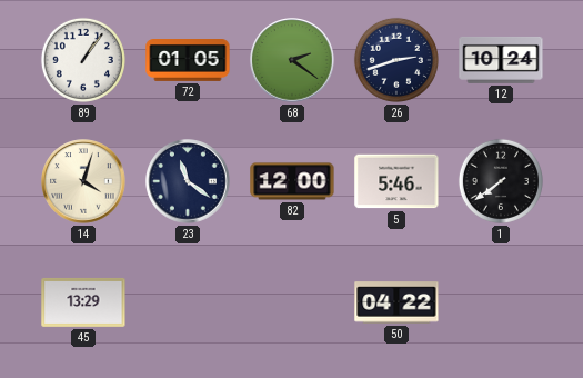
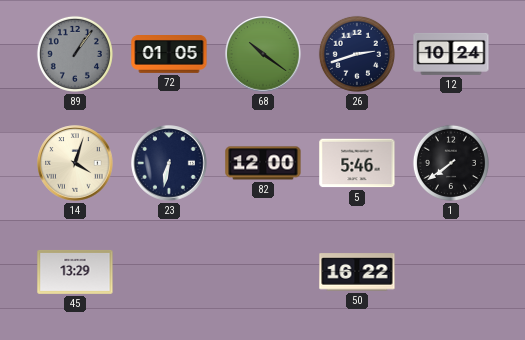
89 dial: white -> grey
68: 2:21 -> 10:21
23: 11:21 -> 6:32
50: 04:22 -> 16:22
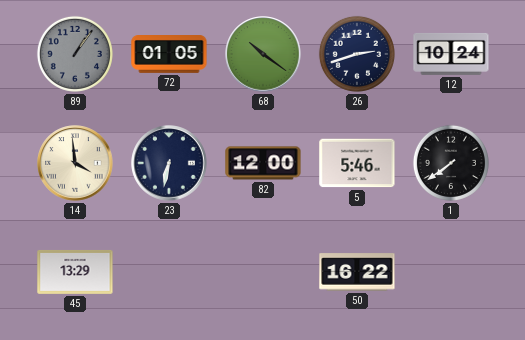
14: 4:03 -> 3:59
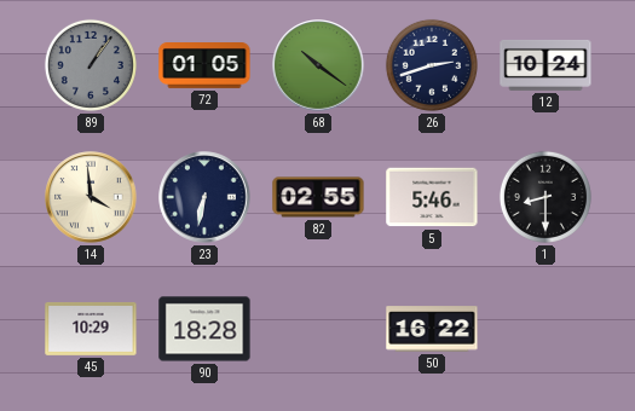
82: 12:00 -> 02:55
1: 7:39 -> 8:30
45: 13:29 -> 10:29
90: none -> 18:28
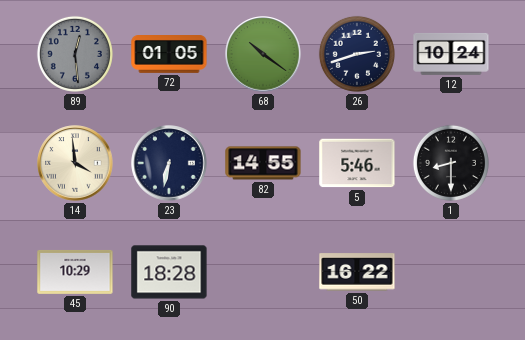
89: 1:06 -> 12:29
82: 02:55 -> 14:55
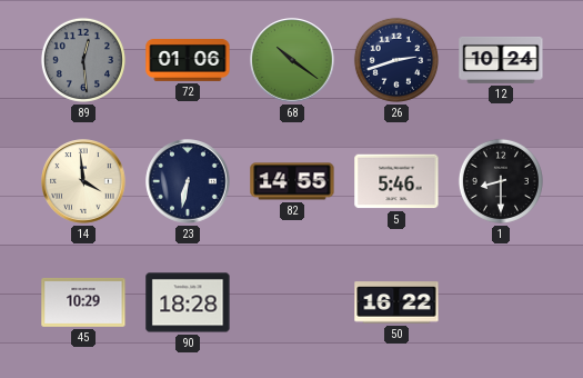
72: 01:05 -> 01:06
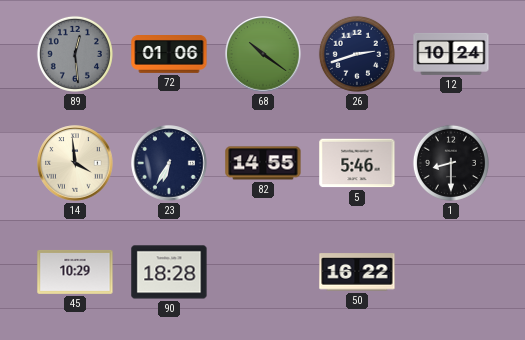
23: 6:32 -> 6:35
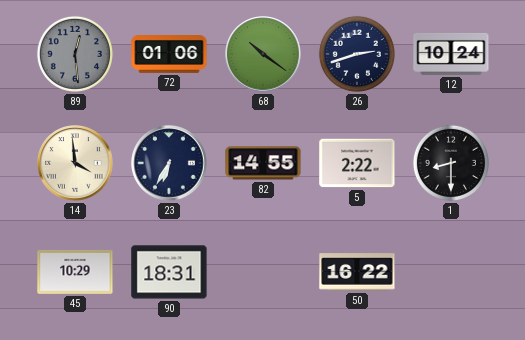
5: 5:46 -> 2:22
90: 18:28 -> 18:31
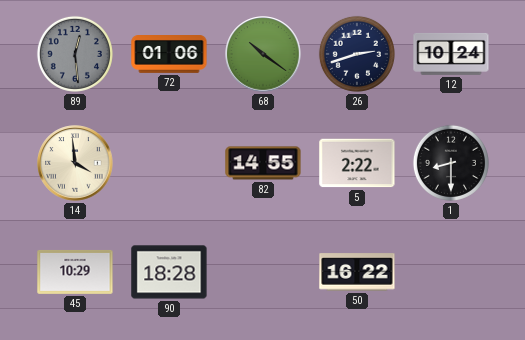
23: 6:35 -> none
90: 18:31 -> 18:28
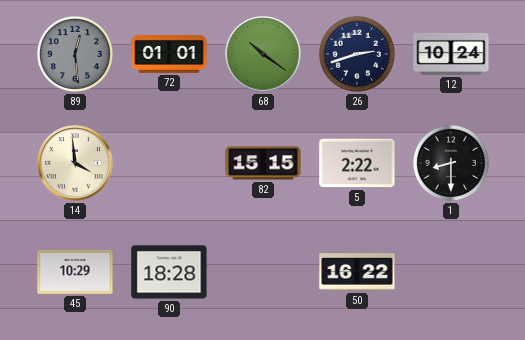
72: 01:06 -> 01:01
82: 14:55 -> 15:15
